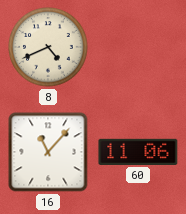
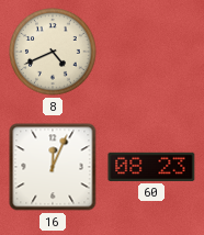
16: 11:07 -> 12:04
60: 11:06 -> 08:23
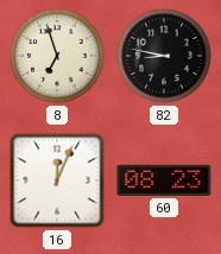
8: 4:41 -> 6:57
82: none -> 8:47
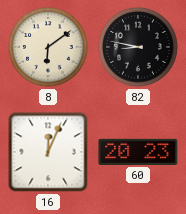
8: 6:57 -> 6:09
60: 08:23 -> 20:23
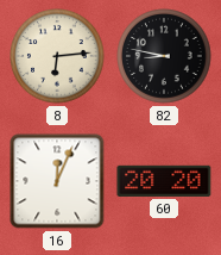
8: 6:09 -> 6:14
60: 20:23 -> 20:20
